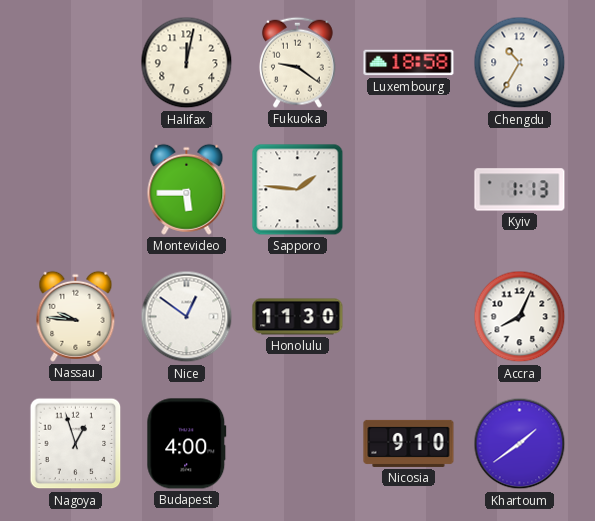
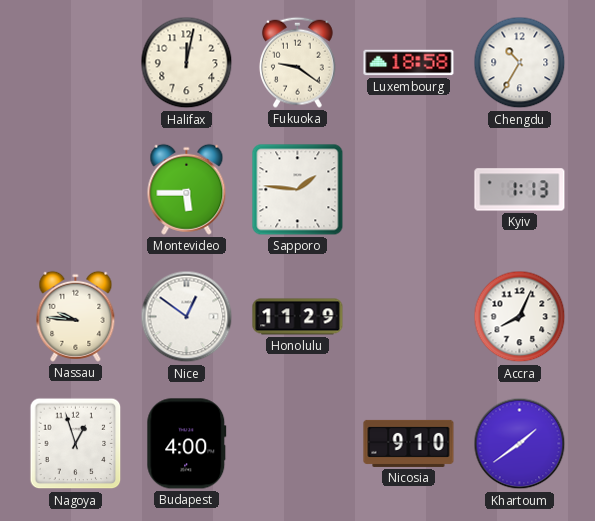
Honolulu: 11:30 -> 11:29
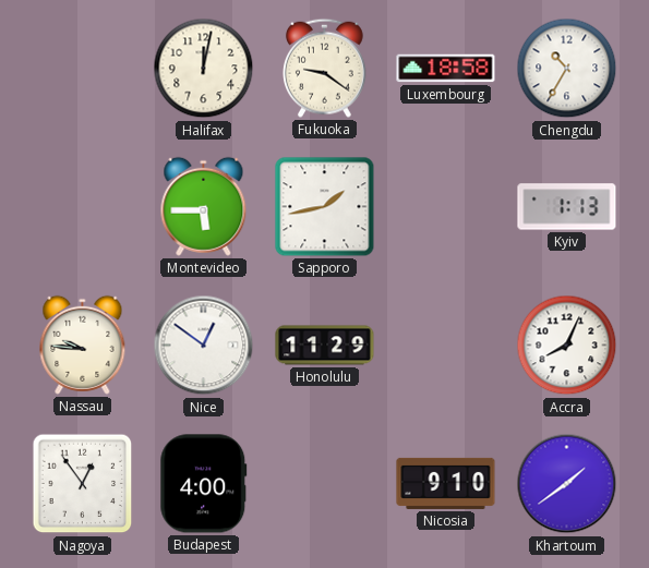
Sapporo: 1:46 -> 1:43
Nagoya: 12:57 -> 12:54
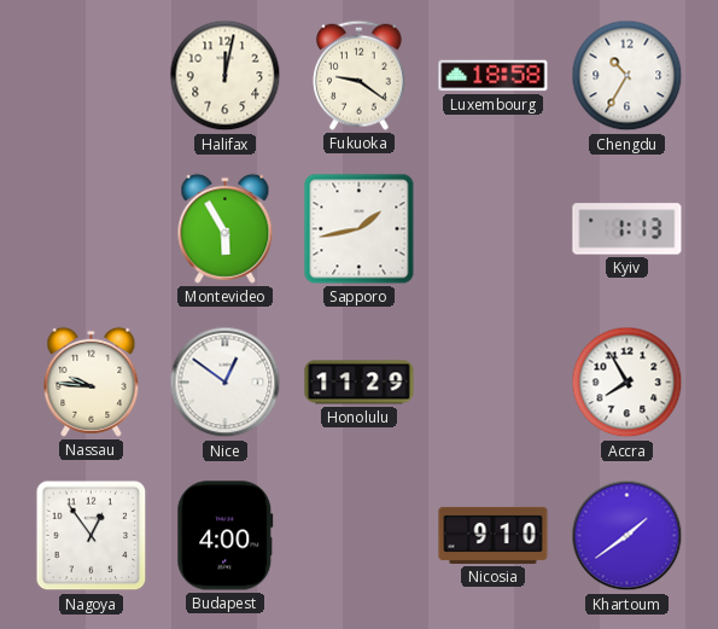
Montevideo: 5:45 -> 5:55
Accra: 8:04 -> 7:55
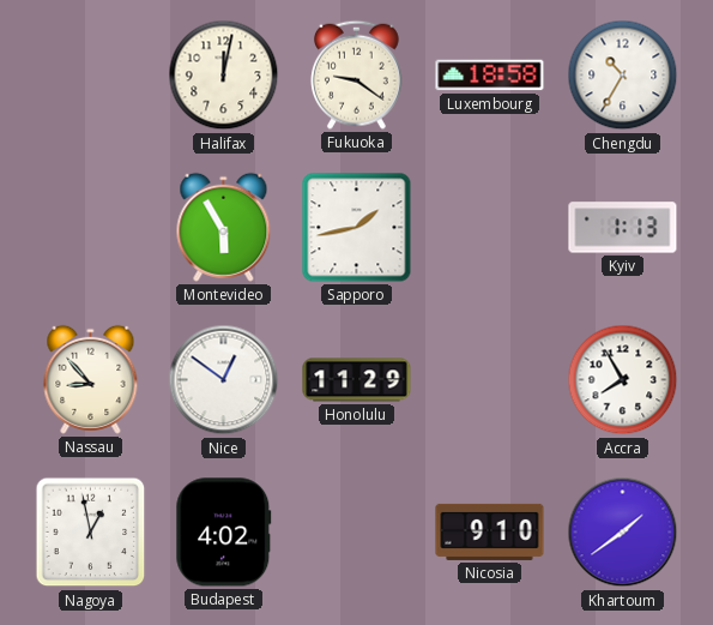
Nassau: 9:46 -> 8:53
Nagoya: 12:54 -> 12:58
Budapest: 4:00 -> 4:02
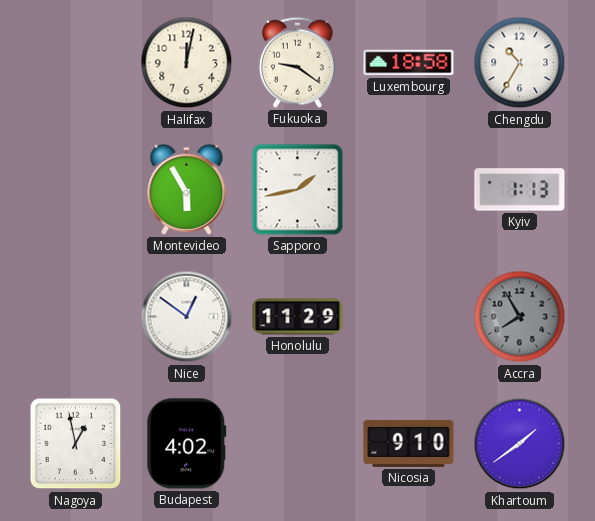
Nassau: 8:53 -> none
Accra dial: white -> grey
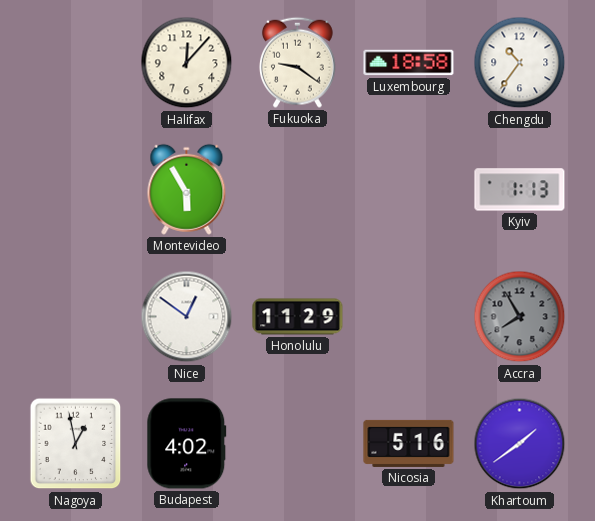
Halifax: 12:02 -> 12:07
Chengdu: 10:35 -> 10:36
Sapporo: 1:43 -> none
Nicosia: 9:10 -> 5:16
